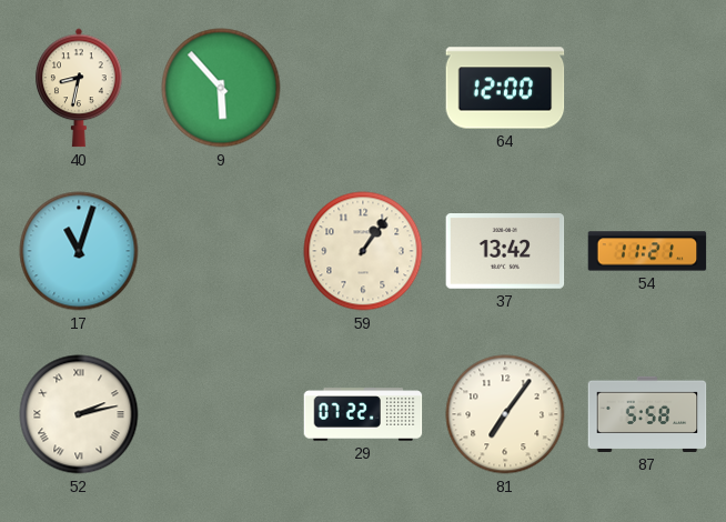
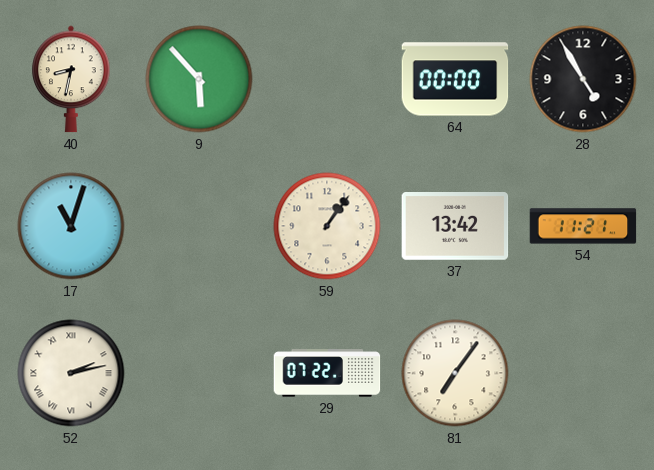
64: 12:00 -> 00:00
28: none -> 4:55
87: 5:58 -> none
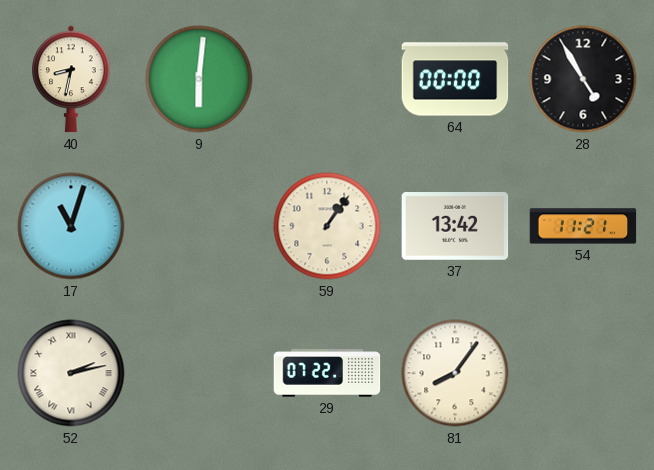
9: 5:53 -> 6:01
81: 7:06 -> 8:06
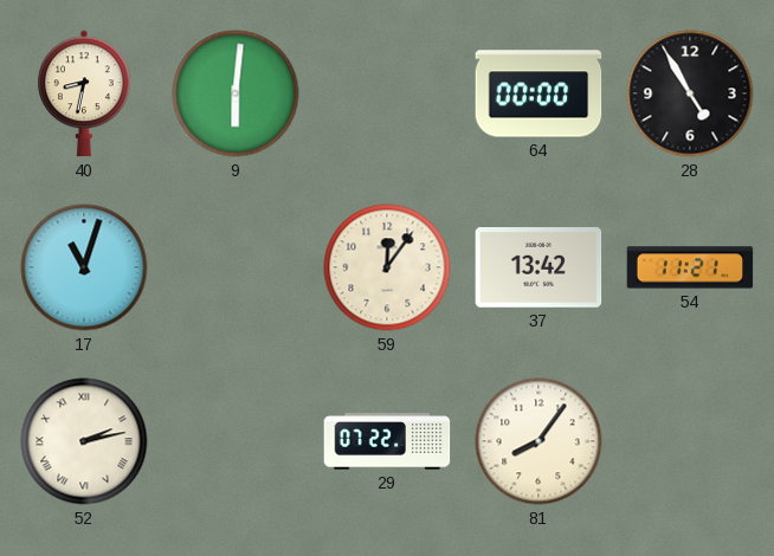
59: 1:06 -> 12:06
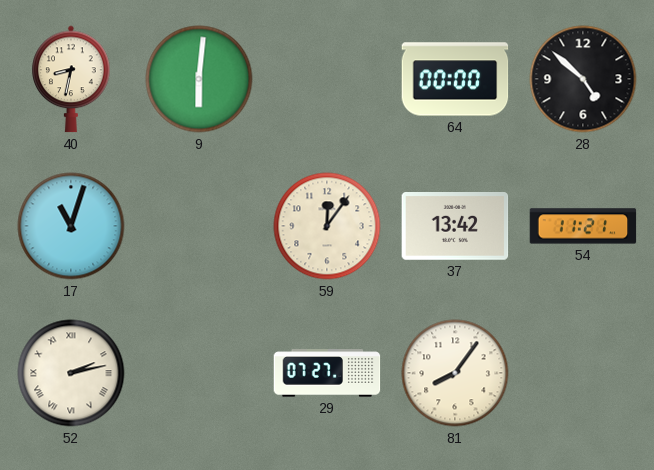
28: 4:55 -> 4:52
29: 07:22 -> 07:27
